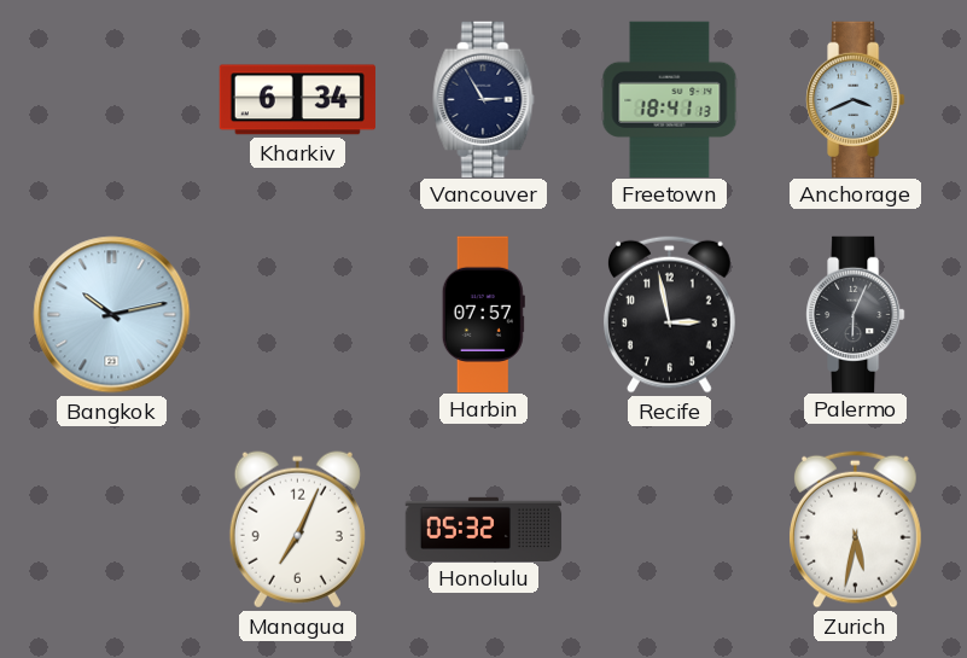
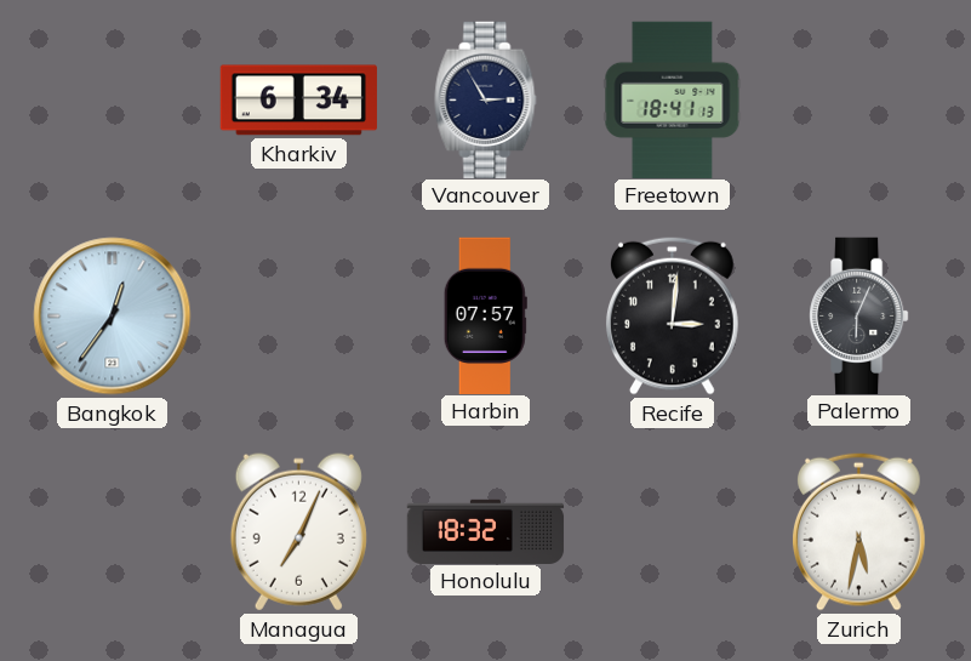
Anchorage: 3:41 -> none
Bangkok: 10:13 -> 12:36
Recife: 2:58 -> 3:01
Honolulu: 05:32 -> 18:32
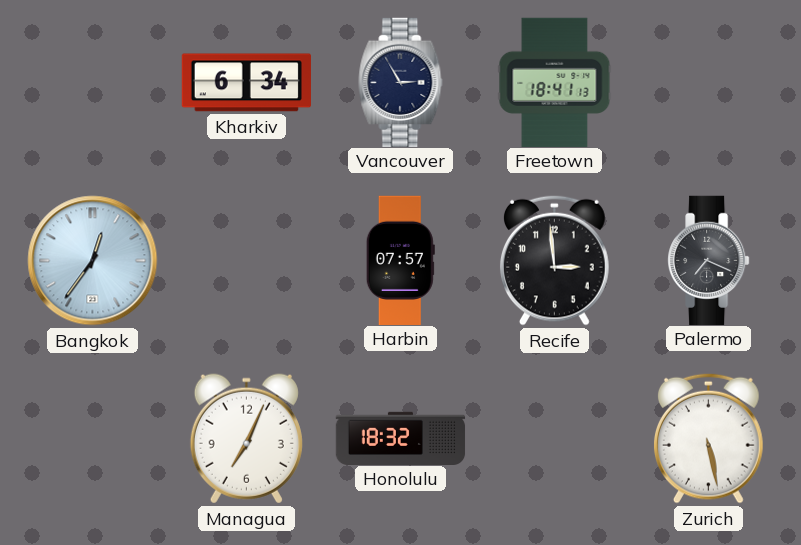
Recife: 3:01 -> 2:59
Palermo: 6:04 -> 7:19
Zurich: 5:32 -> 5:28
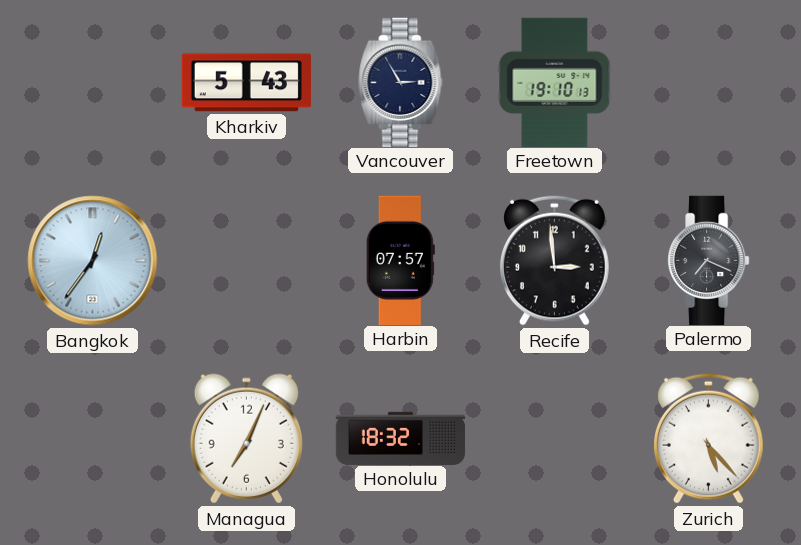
Kharkiv: 6:34 -> 5:43
Freetown: 18:41 -> 19:10
Zurich: 5:28 -> 5:23
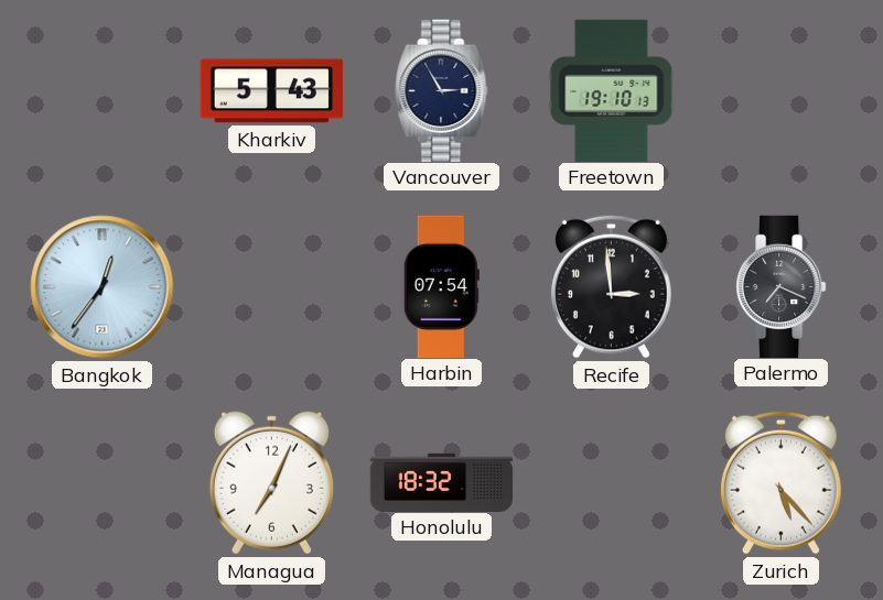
Harbin: 07:57 -> 07:54
